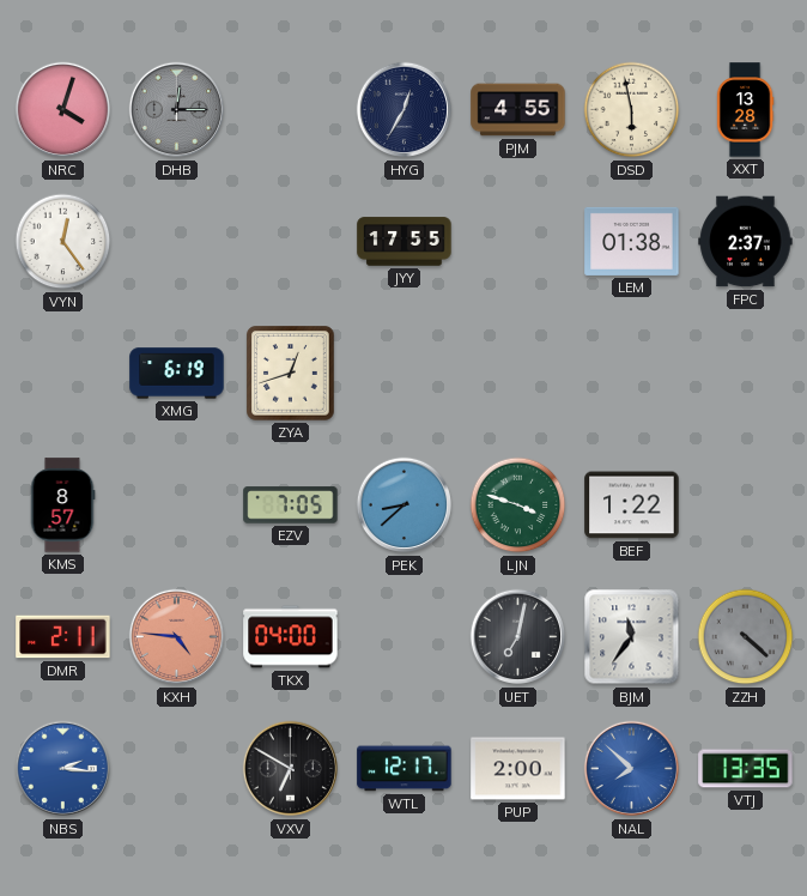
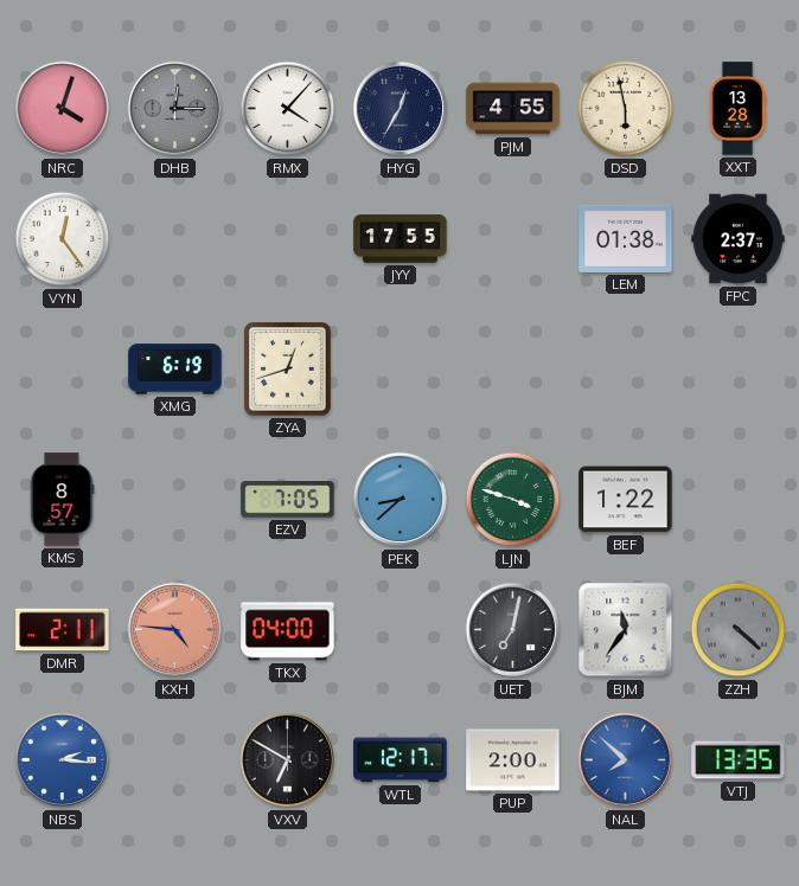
RMX: none -> 4:07
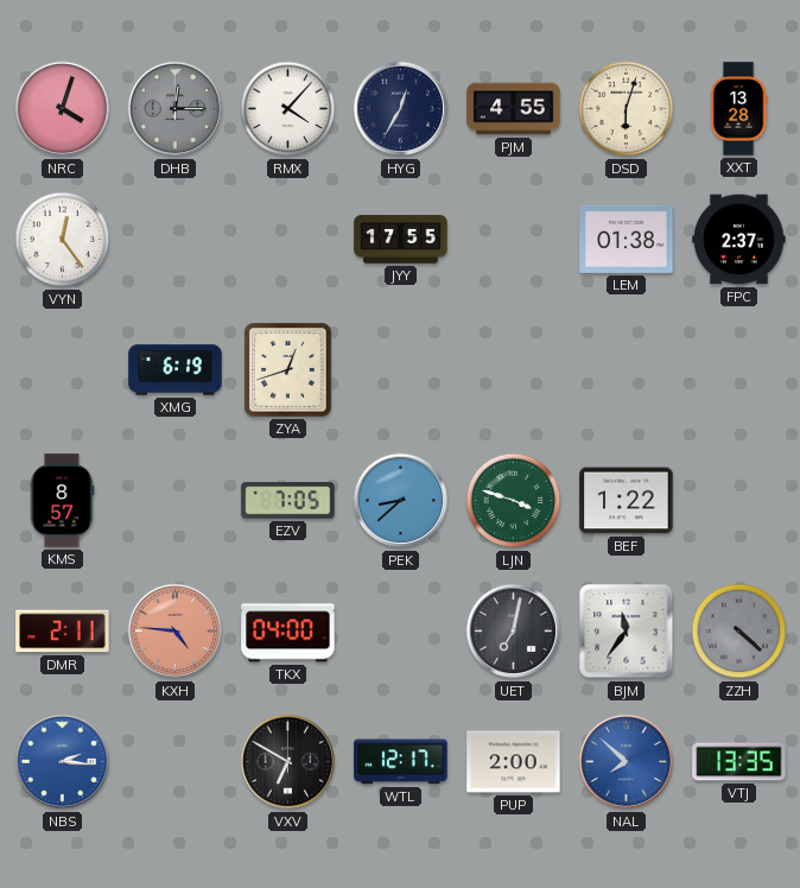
DSD: 5:58 -> 6:03
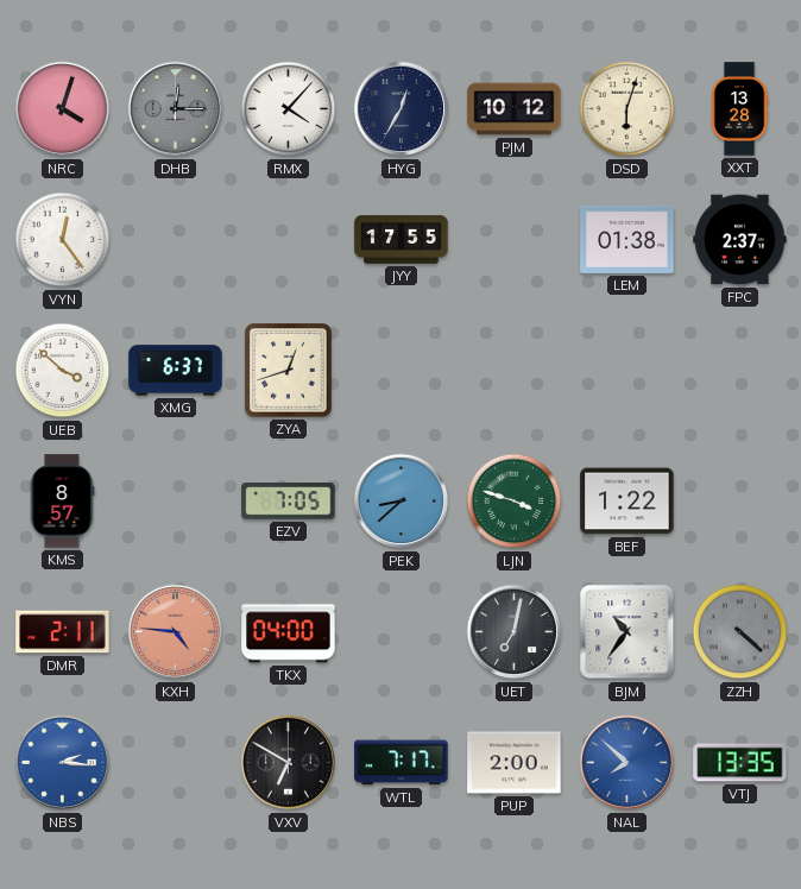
PJM: 4:55 -> 10:12
UEB: none -> 3:52
XMG: 6:19 -> 6:37
BJM: 11:36 -> 10:36
WTL: 12:17 -> 7:17
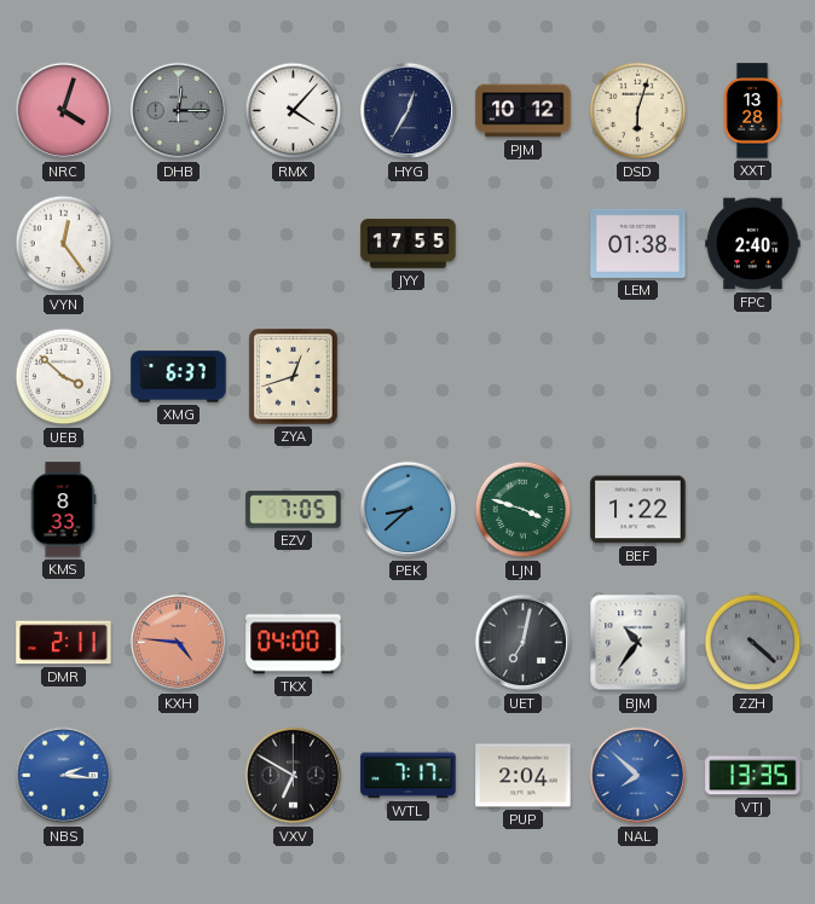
FPC: 2:37 -> 2:40
KMS: 8:57 -> 8:33
PUP: 2:00 -> 2:04
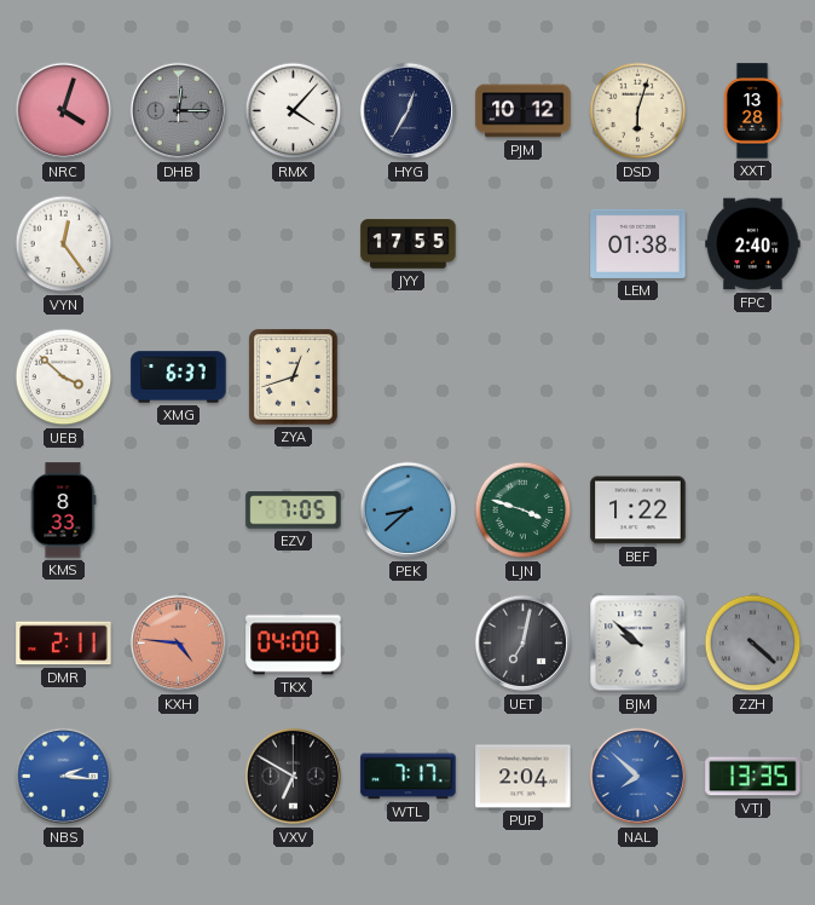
BJM: 10:36 -> 9:52
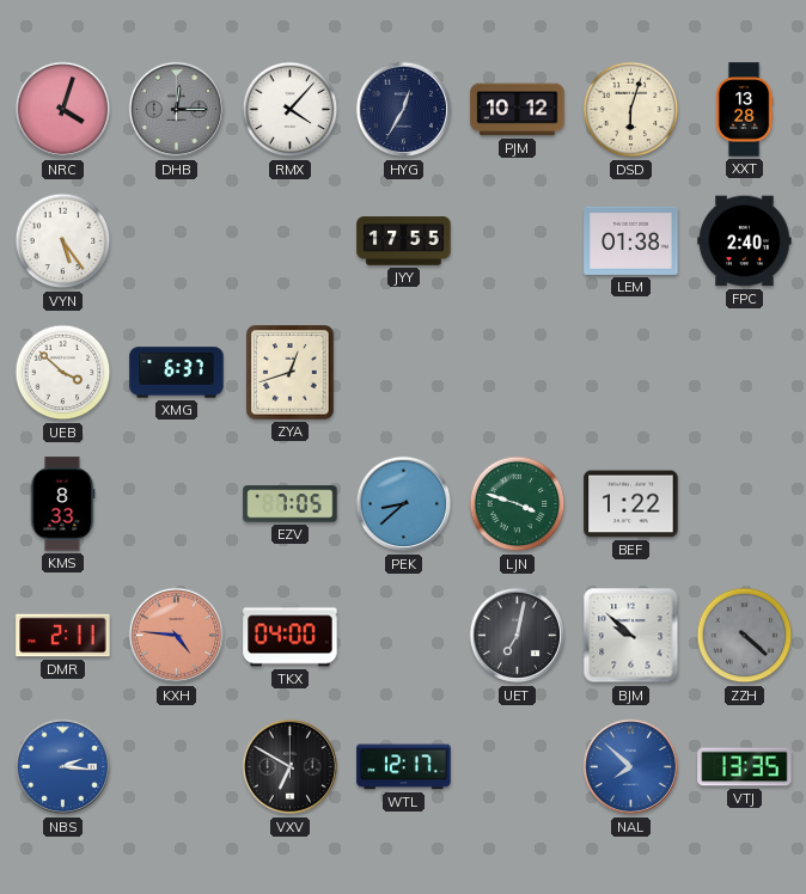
VYN: 12:24 -> 5:24
WTL: 7:17 -> 12:17
PUP: 2:04 -> none
